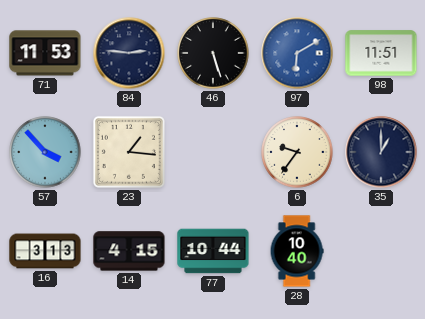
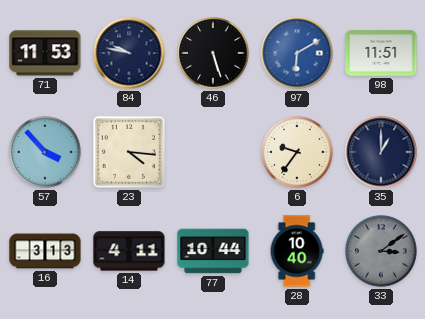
84: 2:46 -> 9:47
23: 1:16 -> 4:16
14: 4:15 -> 4:11
33: none -> 3:09
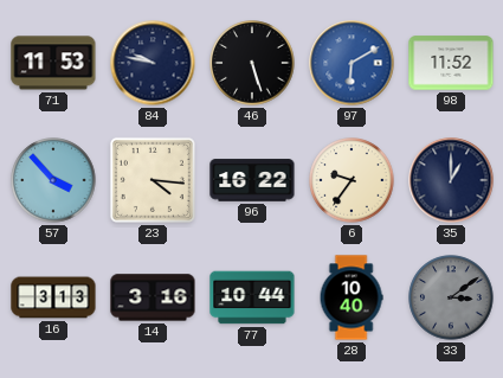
98: 11:51 -> 11:52
96: none -> 16:22
14: 4:11 -> 3:16
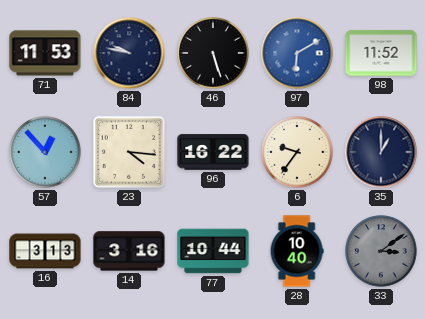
57: 3:53 -> 12:53
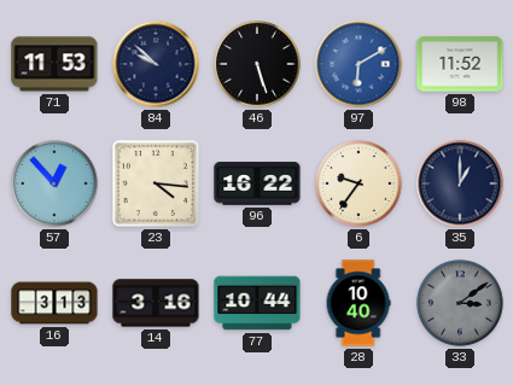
84: 9:47 -> 9:52
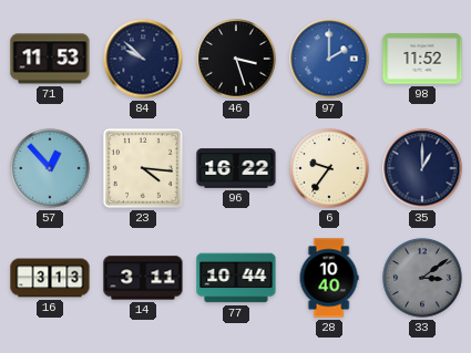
46: 5:27 -> 3:27
97: 6:10 -> 2:00
14: 3:16 -> 3:11
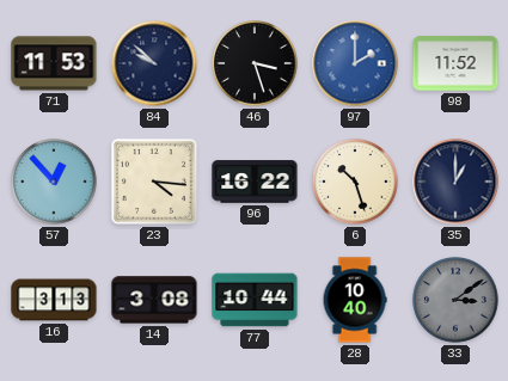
6: 9:36 -> 10:27
14: 3:11 -> 3:08
